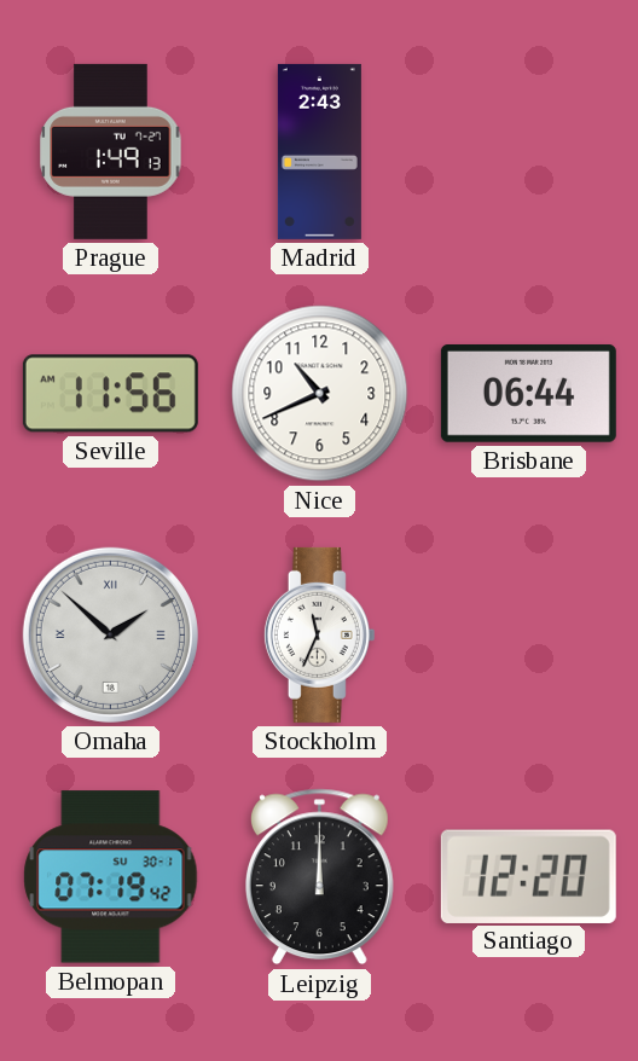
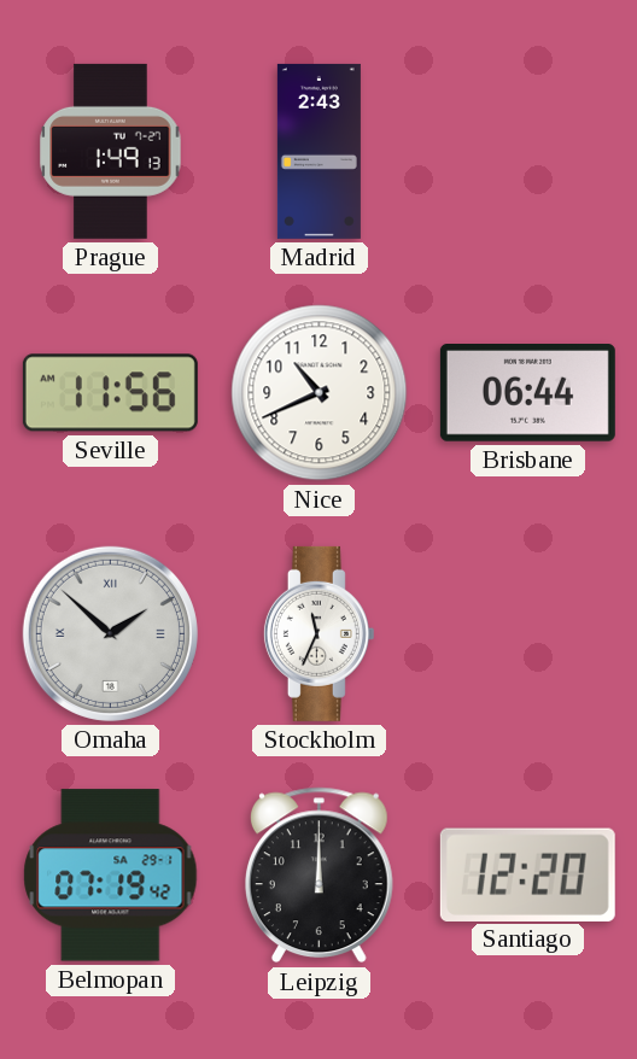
Belmopan date: SU 30-1 -> SA 29-1
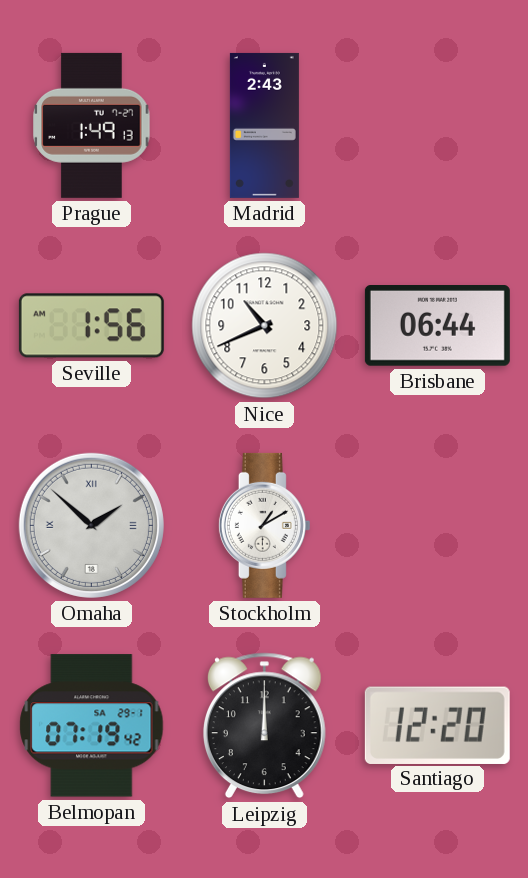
Seville: 11:56 -> 1:56
Stockholm: 11:34 -> 1:10
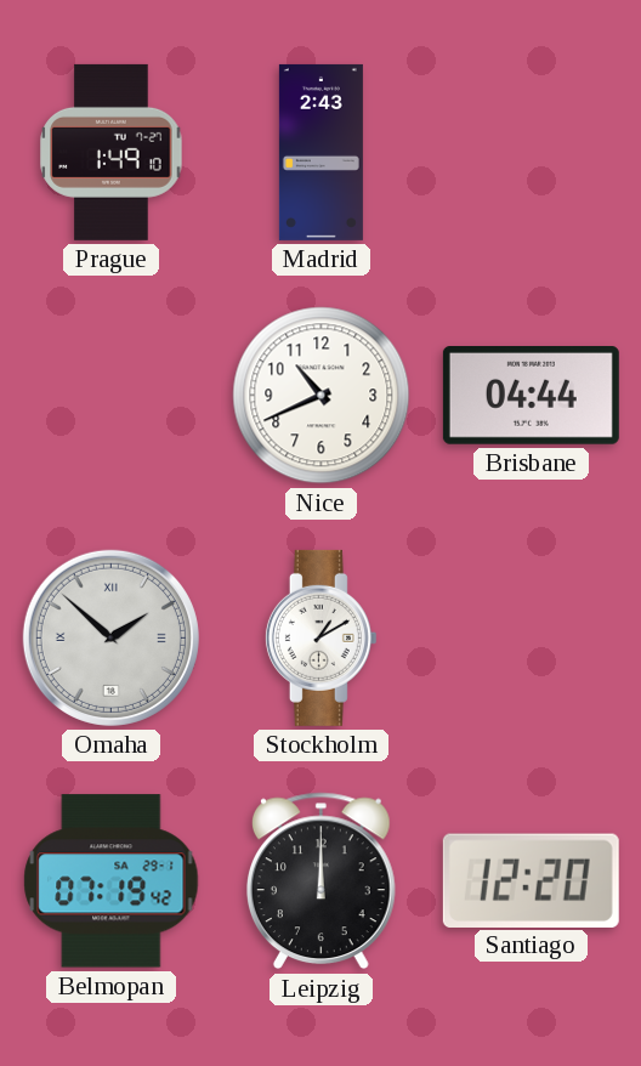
Prague: 1:49:13 -> 1:49:10
Seville: 1:56 -> none
Brisbane: 06:44 -> 04:44
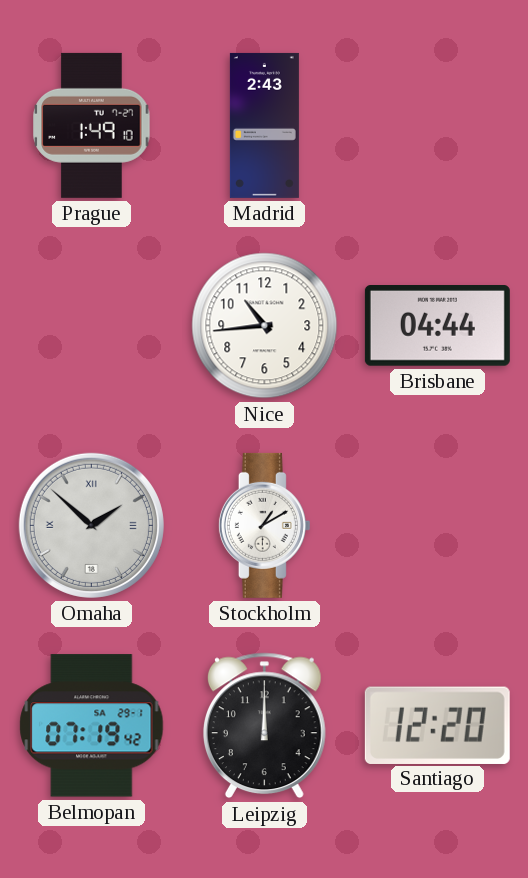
Nice: 10:41 -> 10:44
